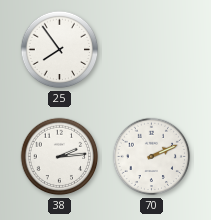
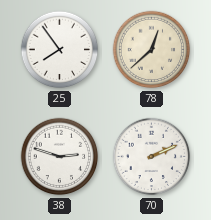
78: none -> 12:38
38: 2:14 -> 2:48
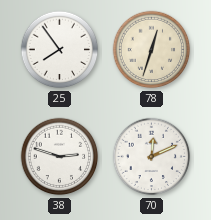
78: 12:38 -> 12:33
70: 2:11 -> 12:11
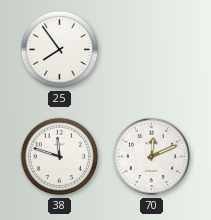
78: 12:33 -> none
38: 2:48 -> 11:48
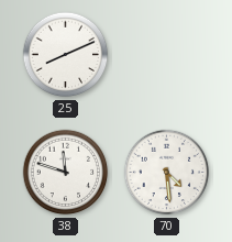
25: 7:54 -> 8:11
70: 12:11 -> 4:29
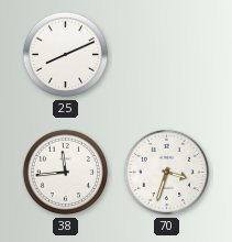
38: 11:48 -> 11:44
70: 4:29 -> 3:33
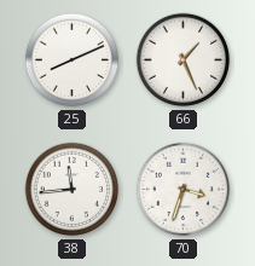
66: none -> 1:26
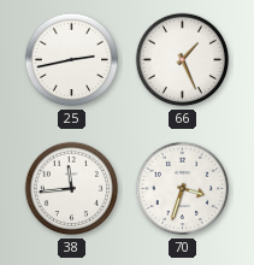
25: 8:11 -> 2:43
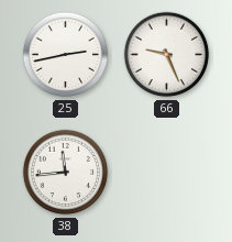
66: 1:26 -> 9:26
70: 3:33 -> none
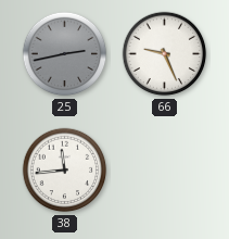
25 dial: white -> grey
